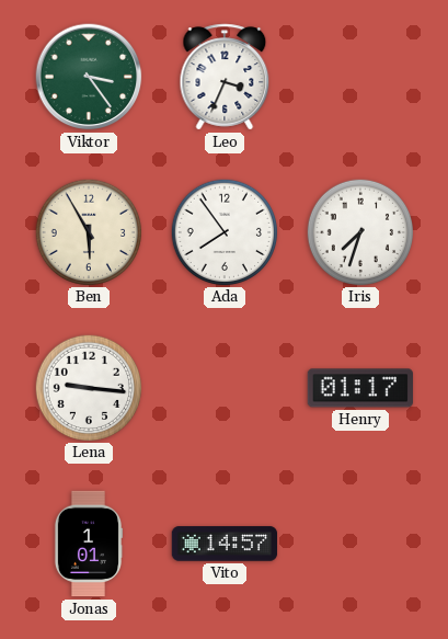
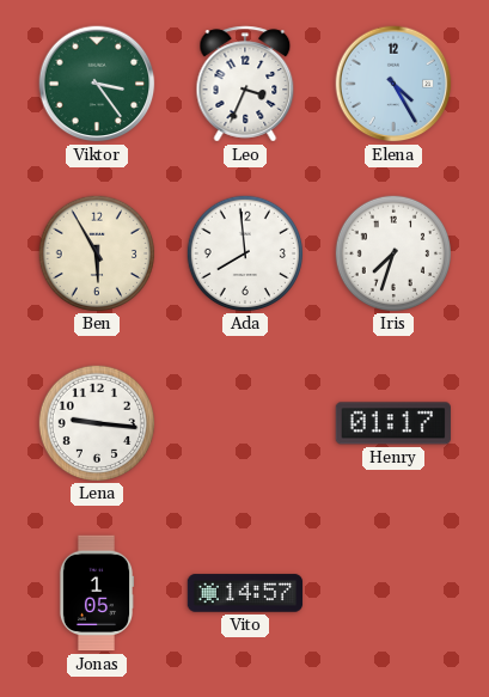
Elena: none -> 4:25
Ada: 7:54 -> 7:59
Jonas: 1:01 -> 1:05
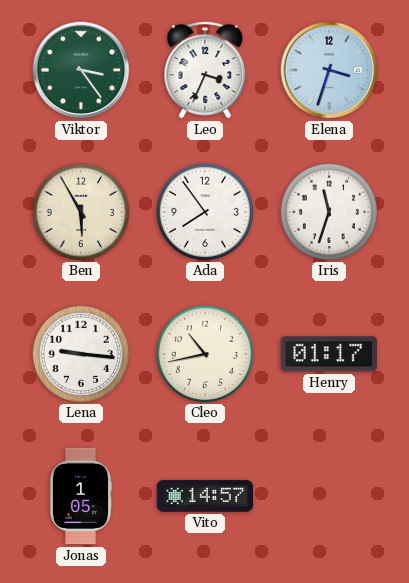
Elena: 4:25 -> 3:33
Ada: 7:59 -> 7:54
Iris: 7:33 -> 11:33
Cleo: none -> 10:43
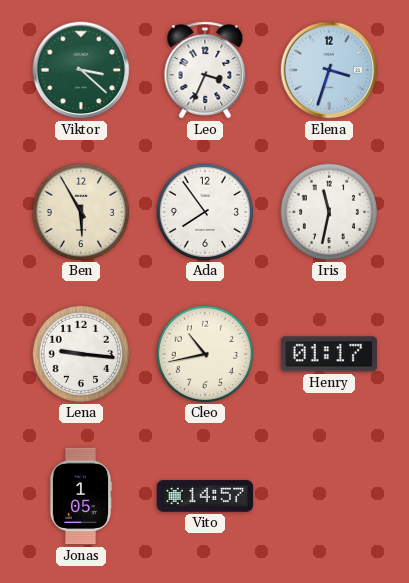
Viktor: 3:24 -> 3:22
Iris: 11:33 -> 11:32
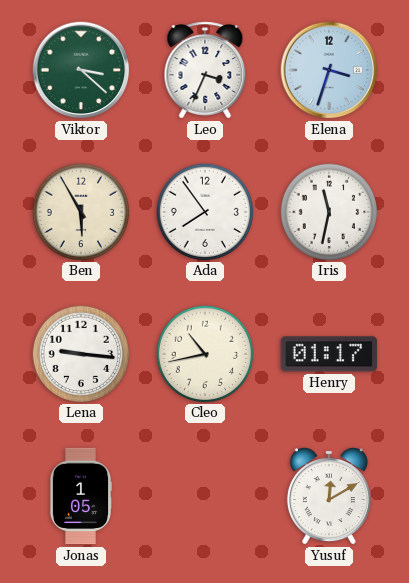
Vito: 14:57 -> none
Yusuf: none -> 12:10
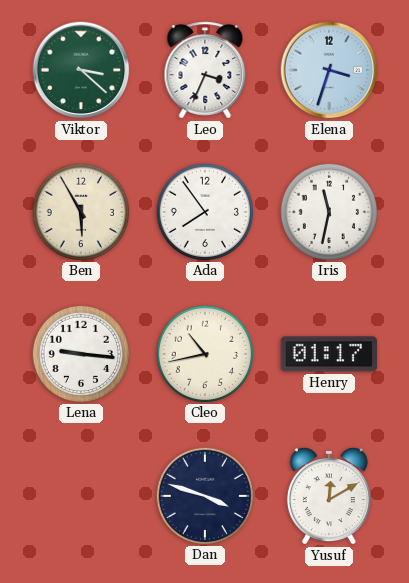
Jonas: 1:05 -> none
Dan: none -> 3:48
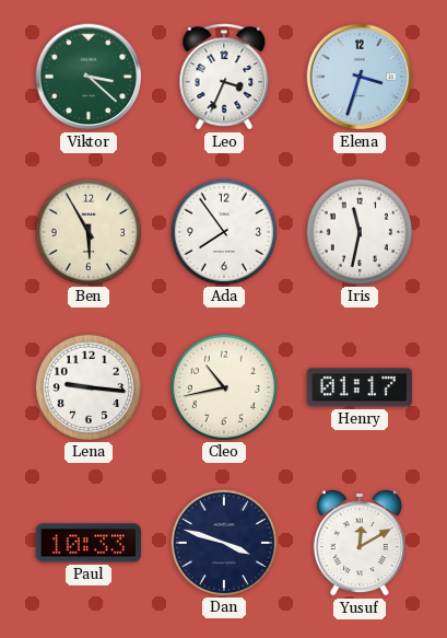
Paul: none -> 10:33
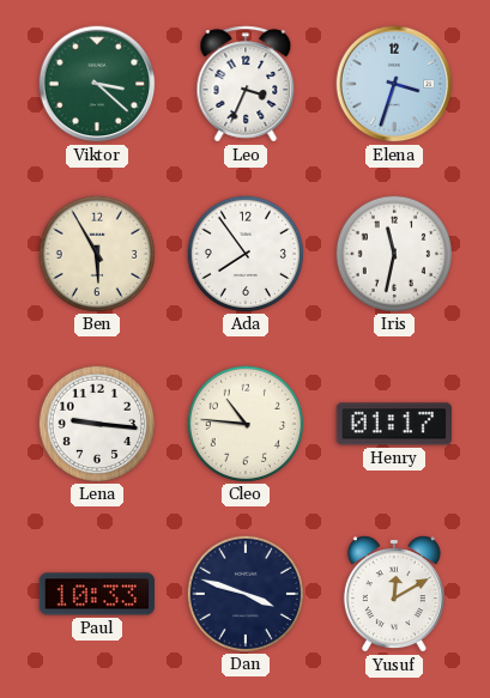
Cleo: 10:43 -> 10:46
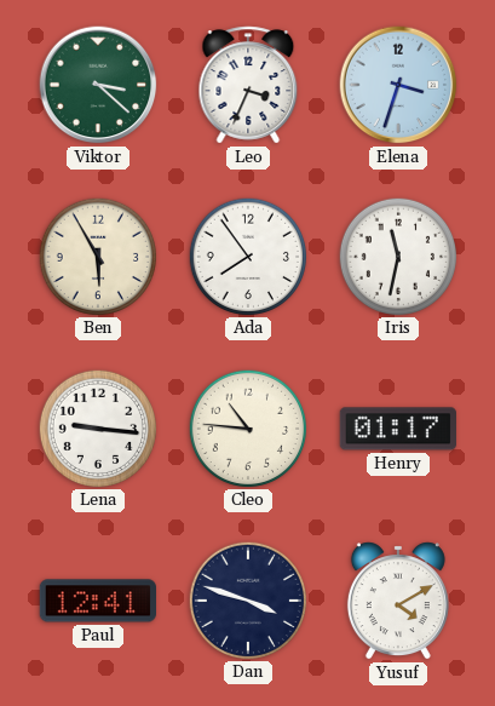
Paul: 10:33 -> 12:41
Yusuf: 12:10 -> 4:10
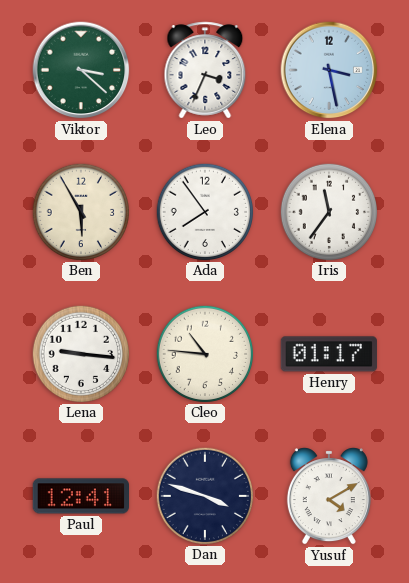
Elena: 3:33 -> 3:28
Iris: 11:32 -> 11:36
